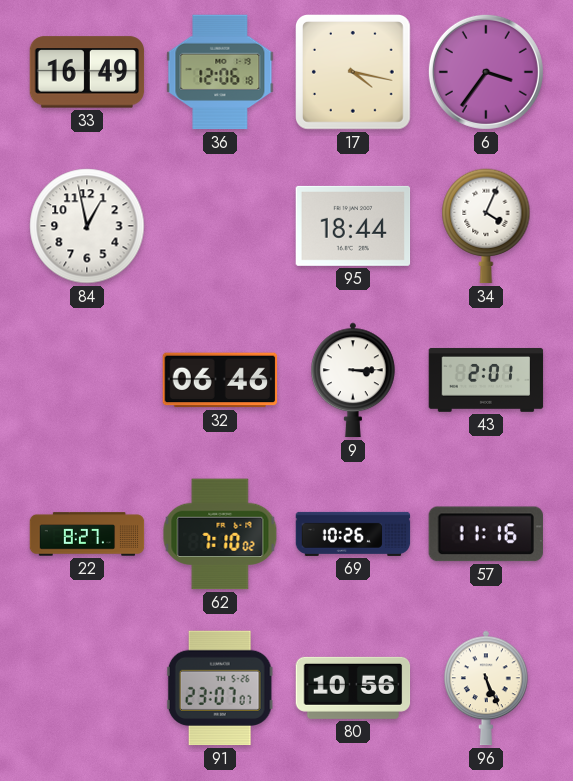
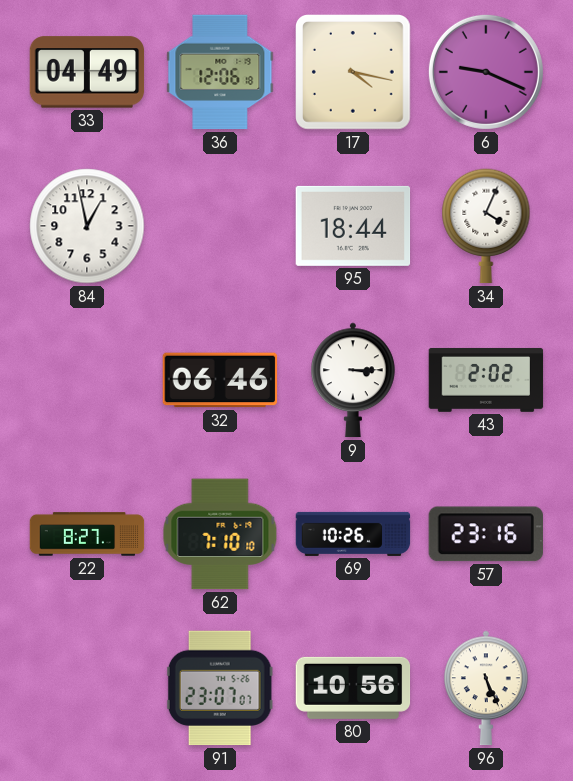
33: 16:49 -> 04:49
6: 3:36 -> 9:19
43: 2:01 -> 2:02
62: 7:10:02 -> 7:10:10
57: 11:16 -> 23:16
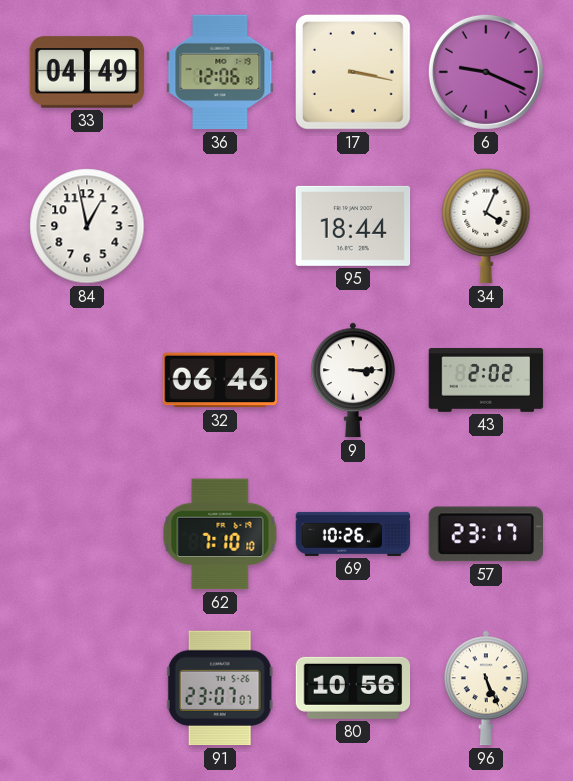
17: 4:17 -> 3:17
22: 8:27 -> none
57: 23:16 -> 23:17
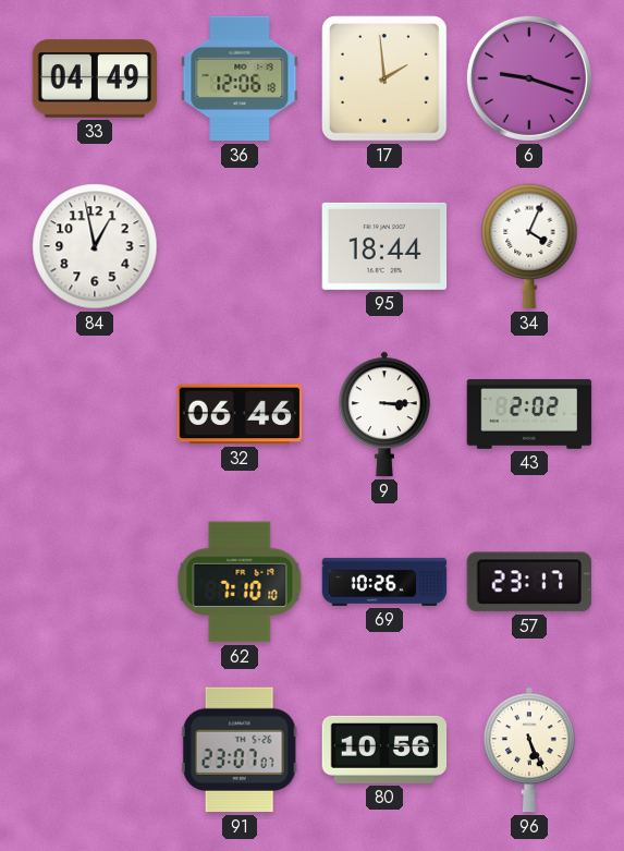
17: 3:17 -> 1:59
6: 9:19 -> 9:18
